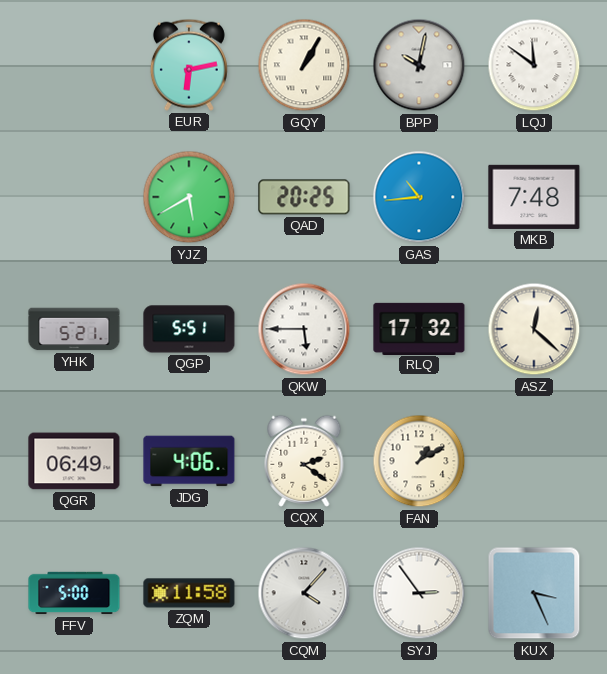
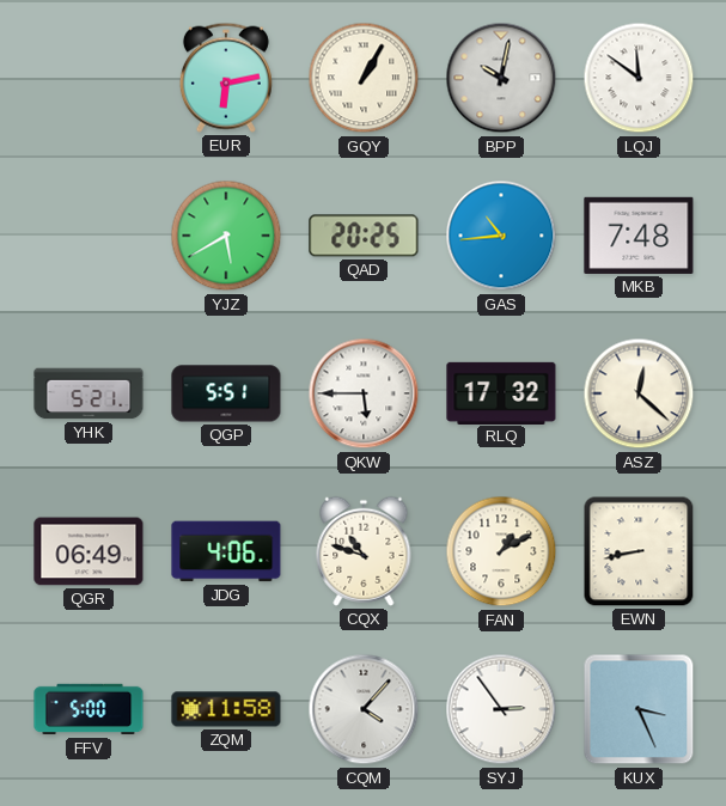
CQX: 2:21 -> 10:48
EWN: none -> 8:43
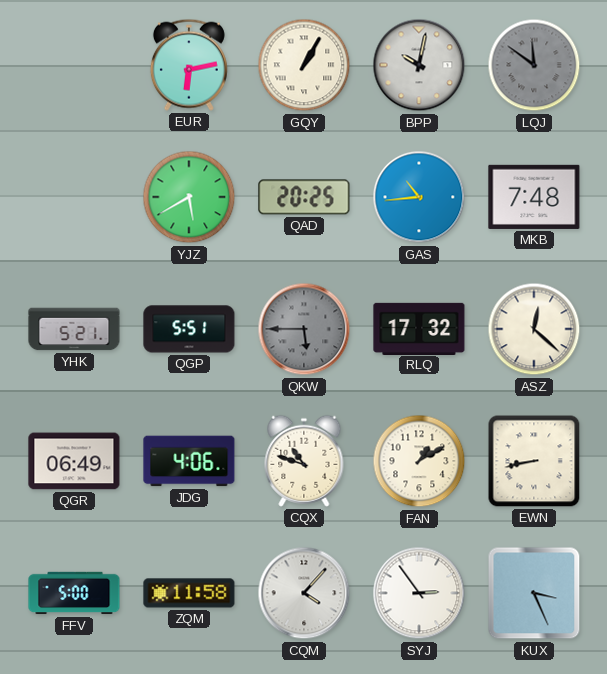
LQJ dial: white -> grey
QKW dial: white -> grey
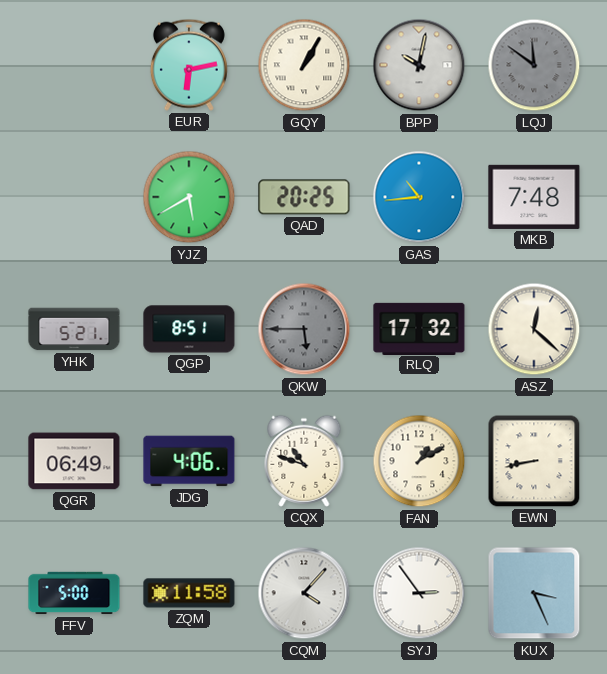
QGP: 5:51 -> 8:51
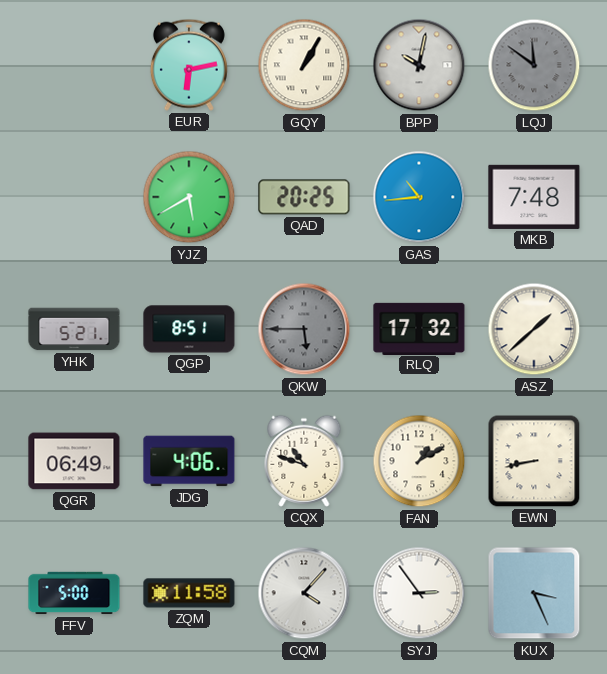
ASZ: 12:22 -> 1:38
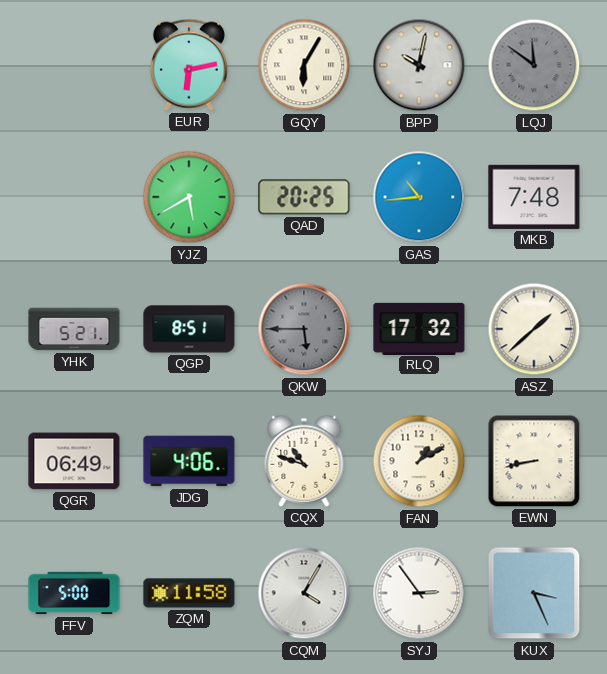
GQY: 1:05 -> 6:05
CQM: 4:07 -> 4:05
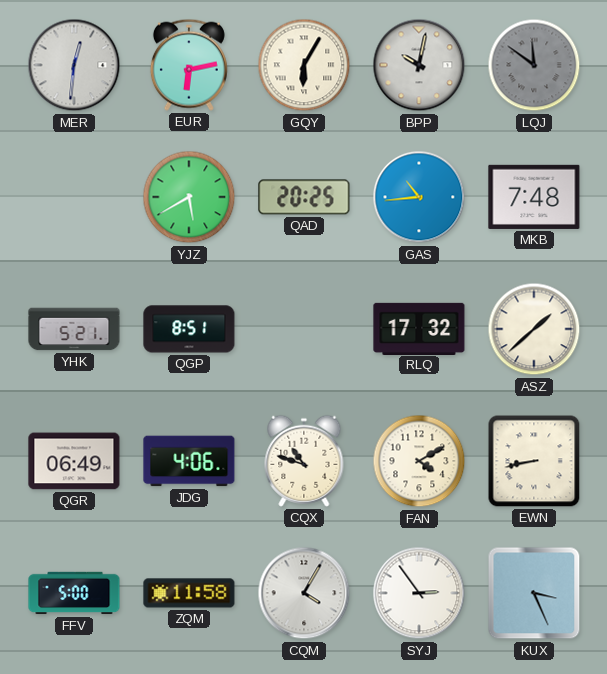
MER: none -> 12:31
QKW: 5:45 -> none
FAN: 1:10 -> 4:10
